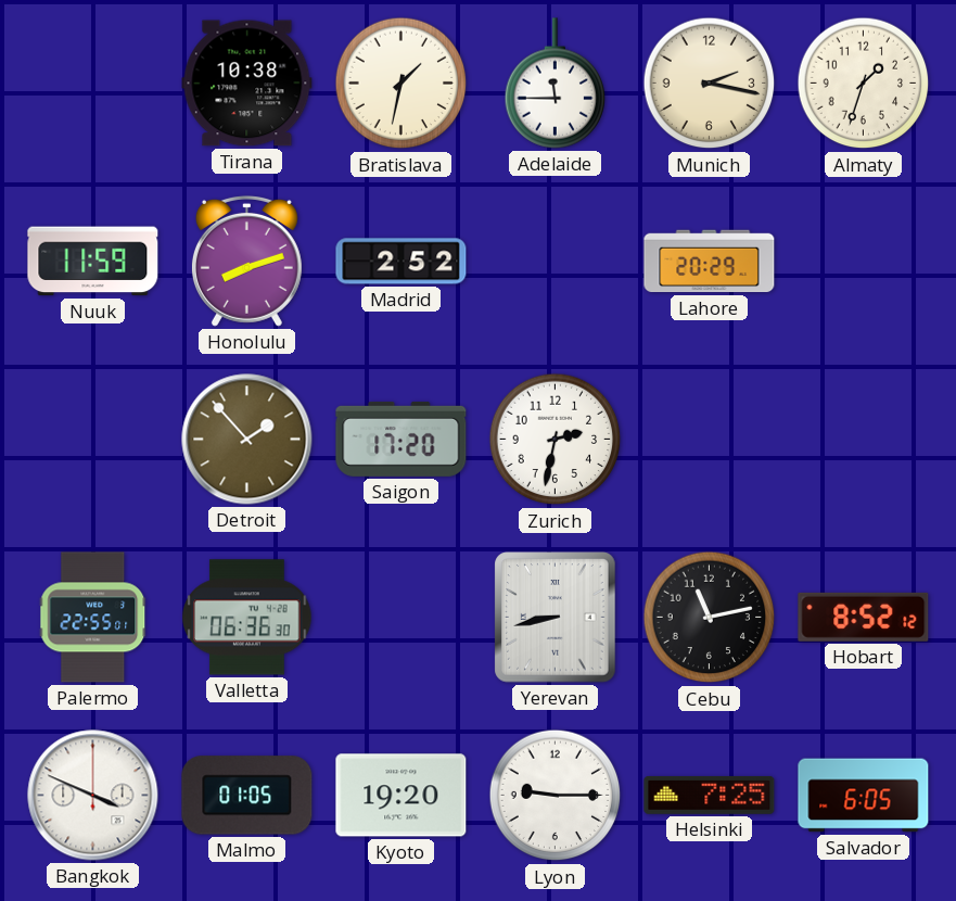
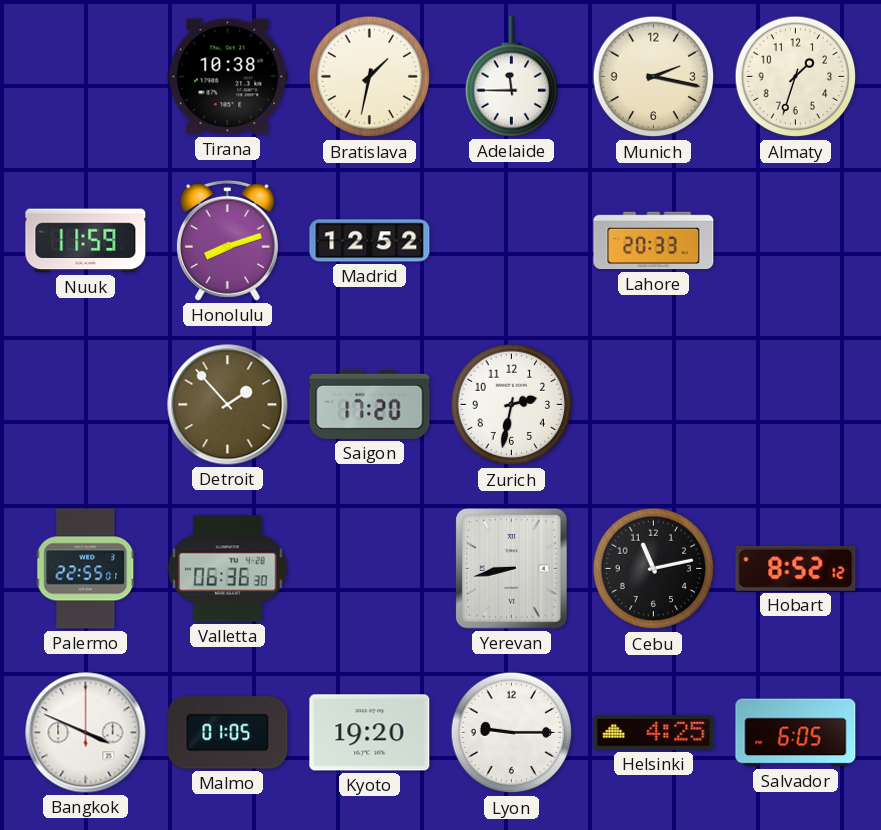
Madrid: 2:52 -> 12:52
Lahore: 20:29 -> 20:33
Helsinki: 7:25 -> 4:25
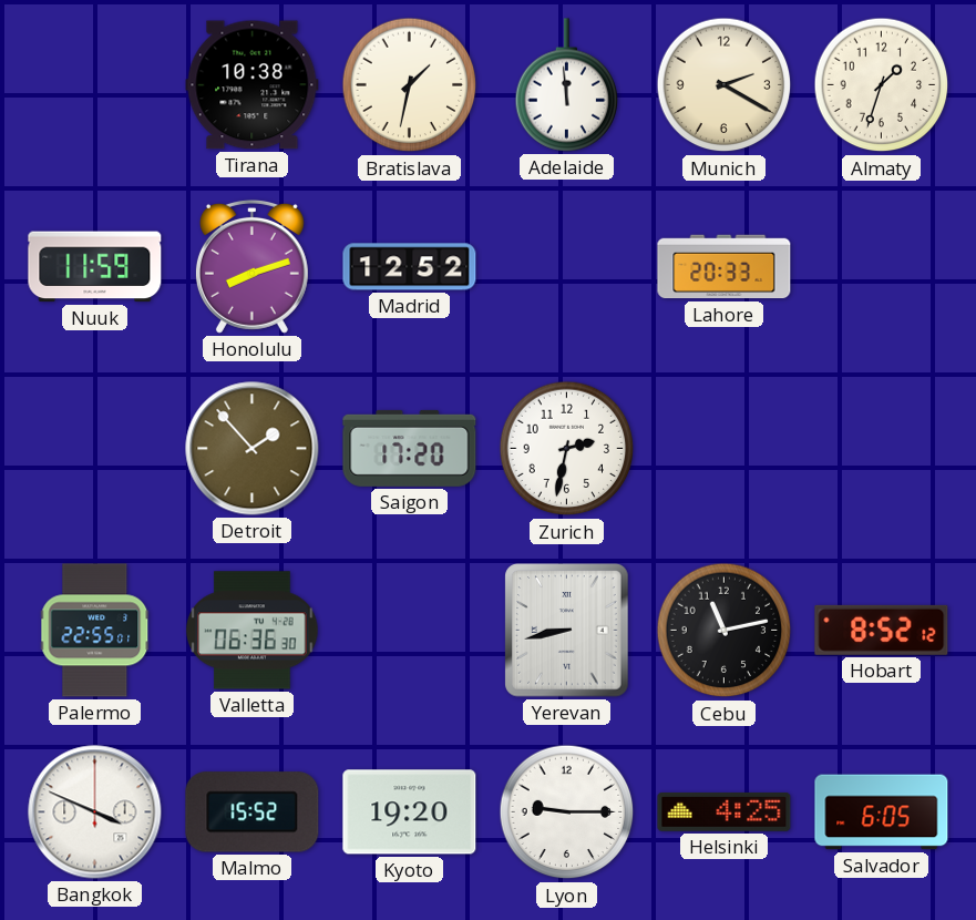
Adelaide: 11:45 -> 11:59
Munich: 2:17 -> 2:20
Malmo: 01:05 -> 15:52
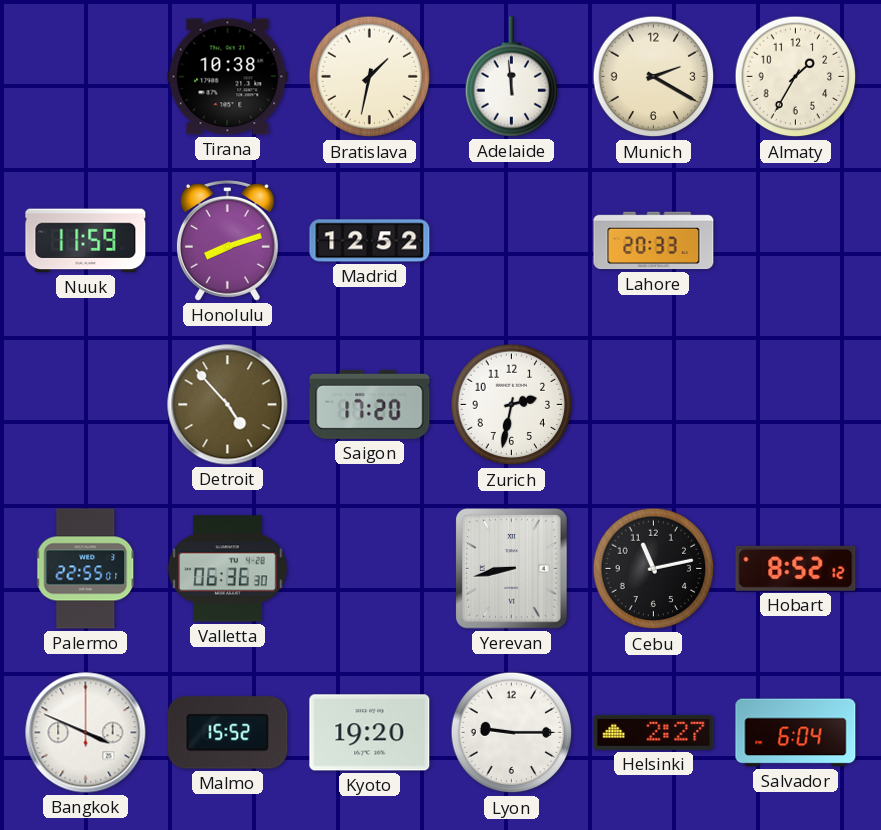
Almaty: 1:33 -> 1:35
Detroit: 1:53 -> 4:53
Helsinki: 4:25 -> 2:27
Salvador: 6:05 -> 6:04
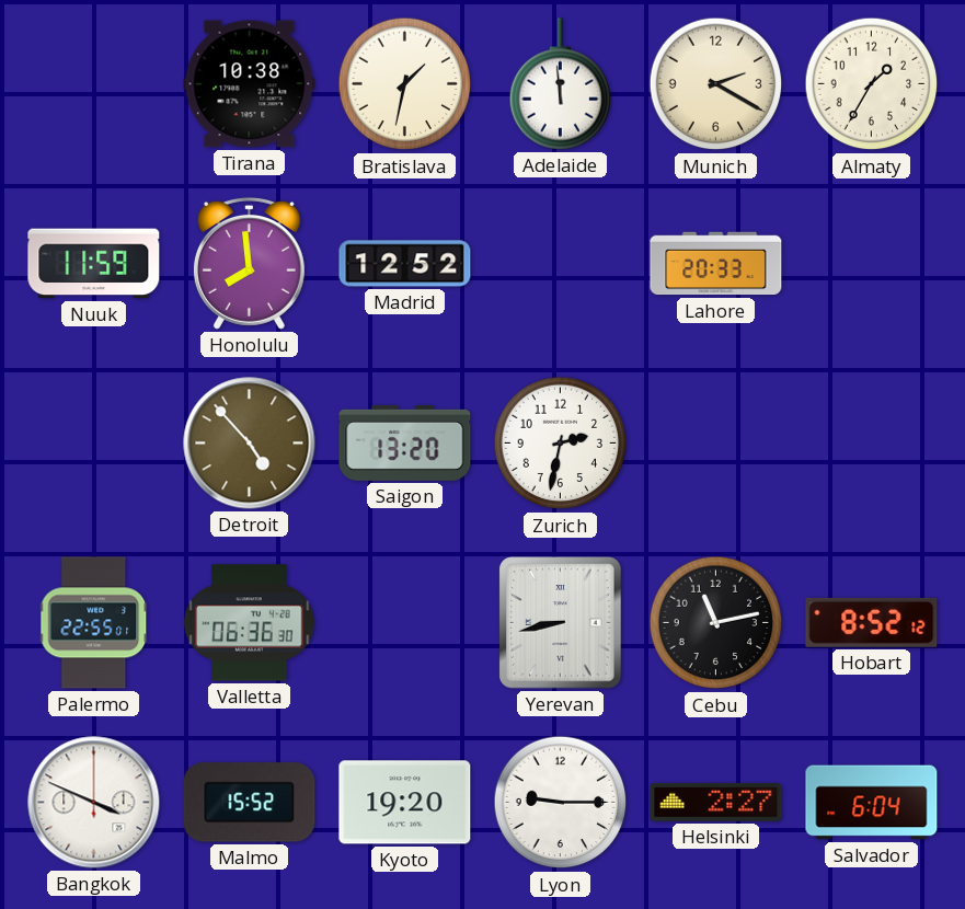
Honolulu: 8:12 -> 7:59
Saigon: 17:20 -> 13:20
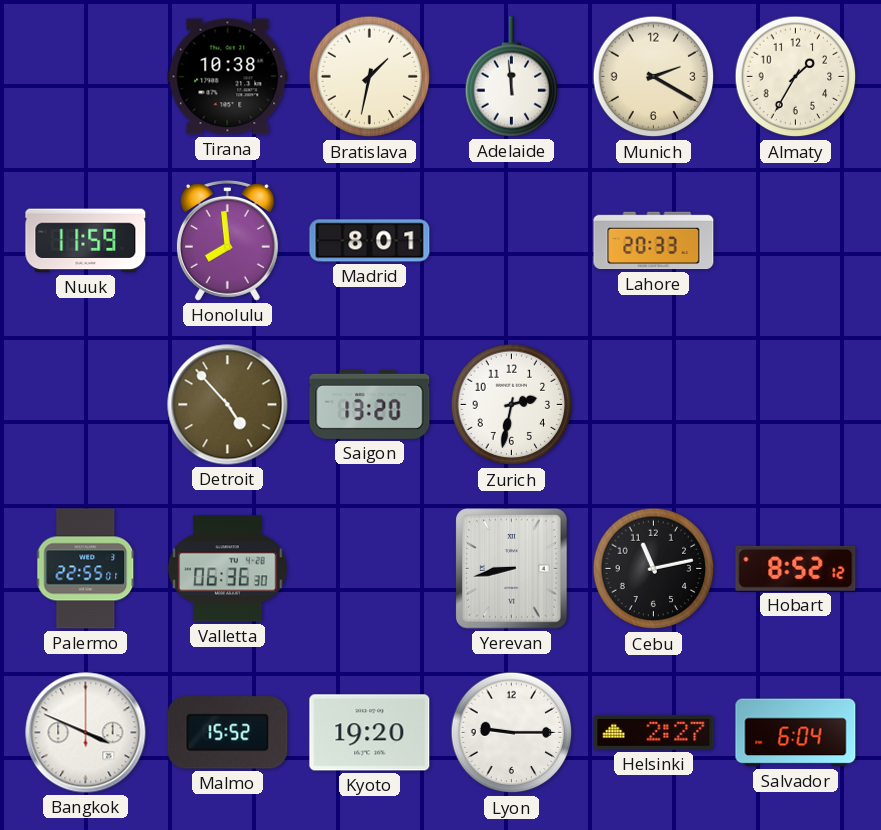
Madrid: 12:52 -> 8:01
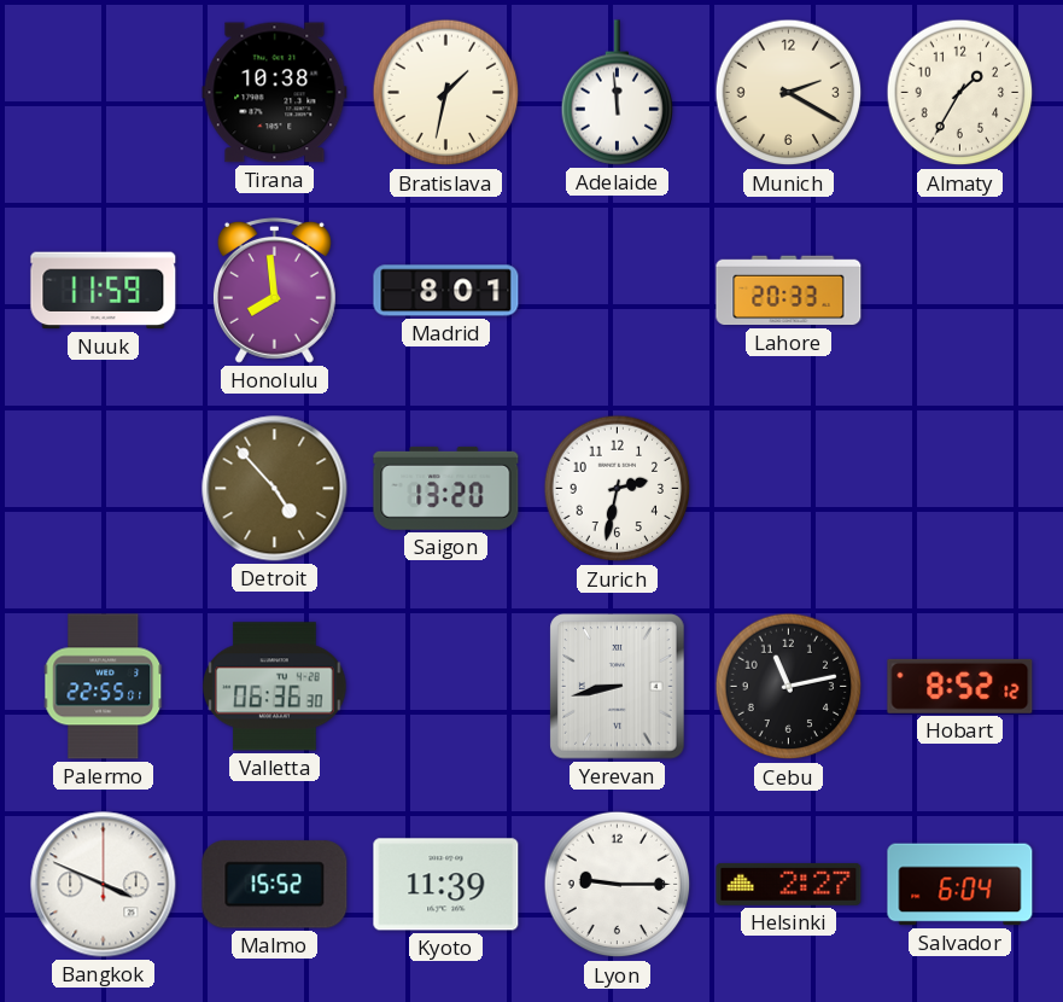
Kyoto: 19:20 -> 11:39
